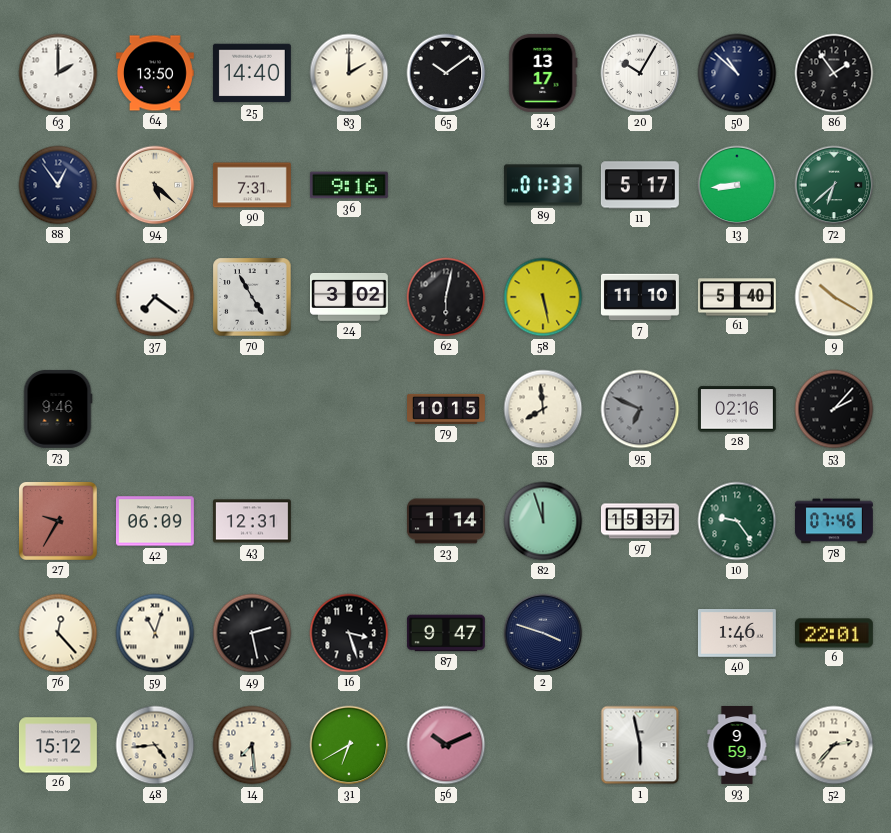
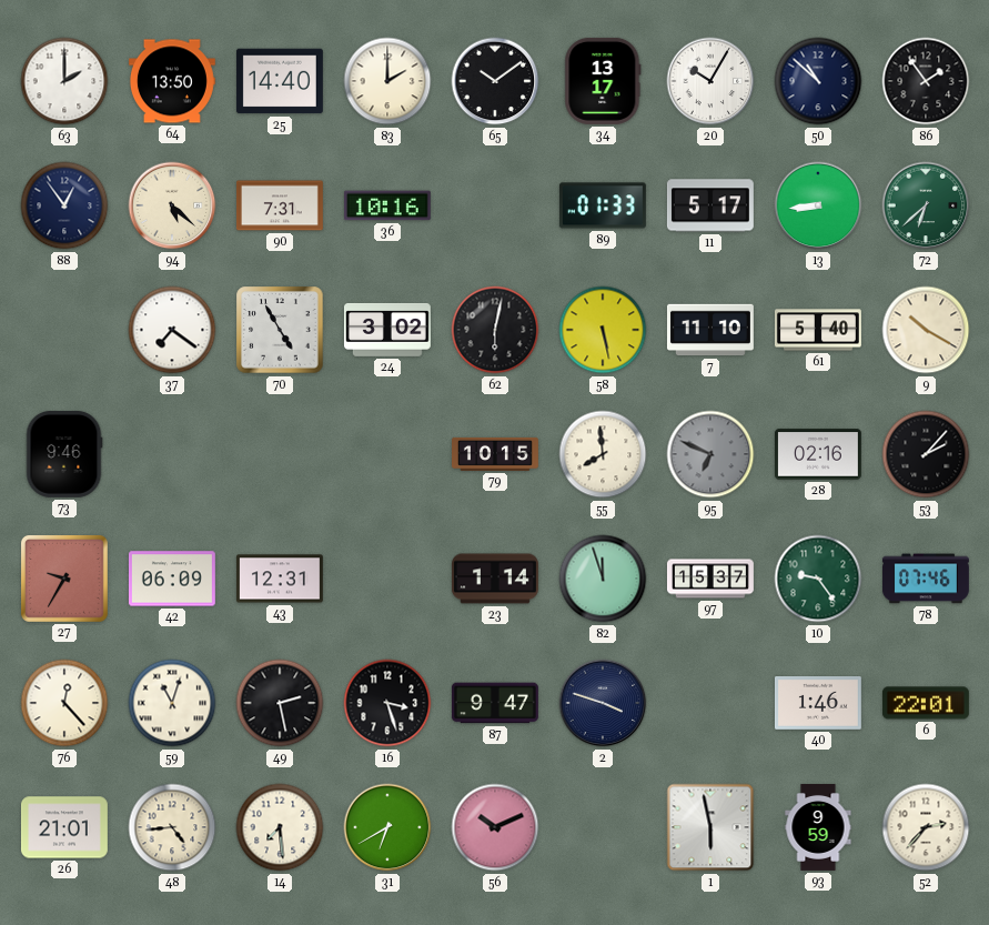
36: 9:16 -> 10:16
26: 15:12 -> 21:01
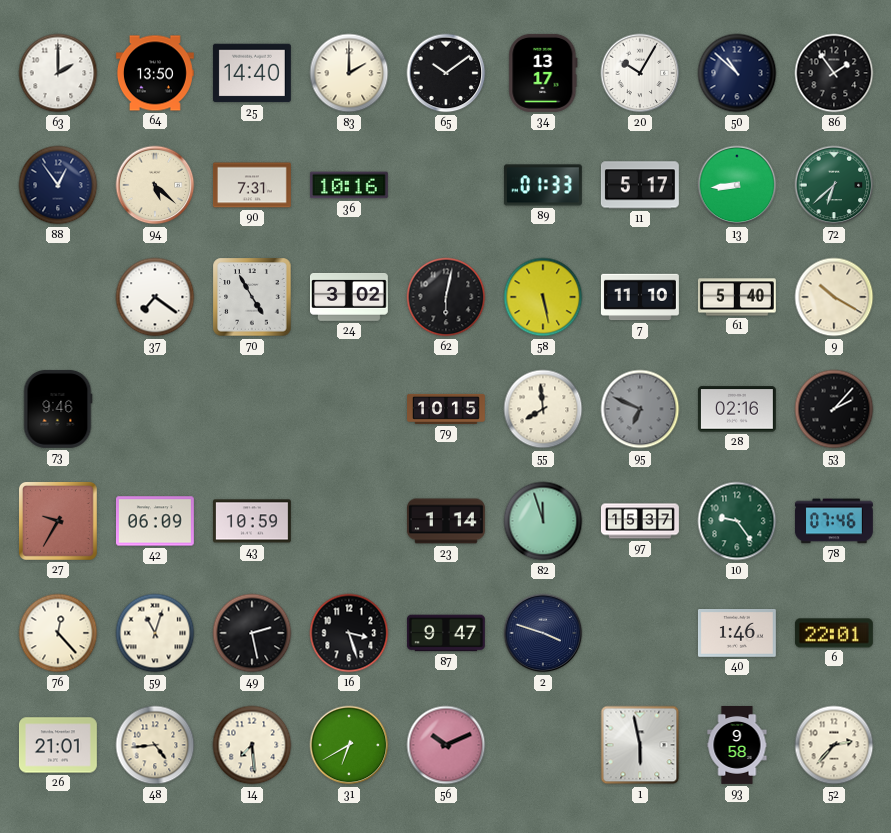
43: 12:31 -> 10:59
93: 9:59 -> 9:58
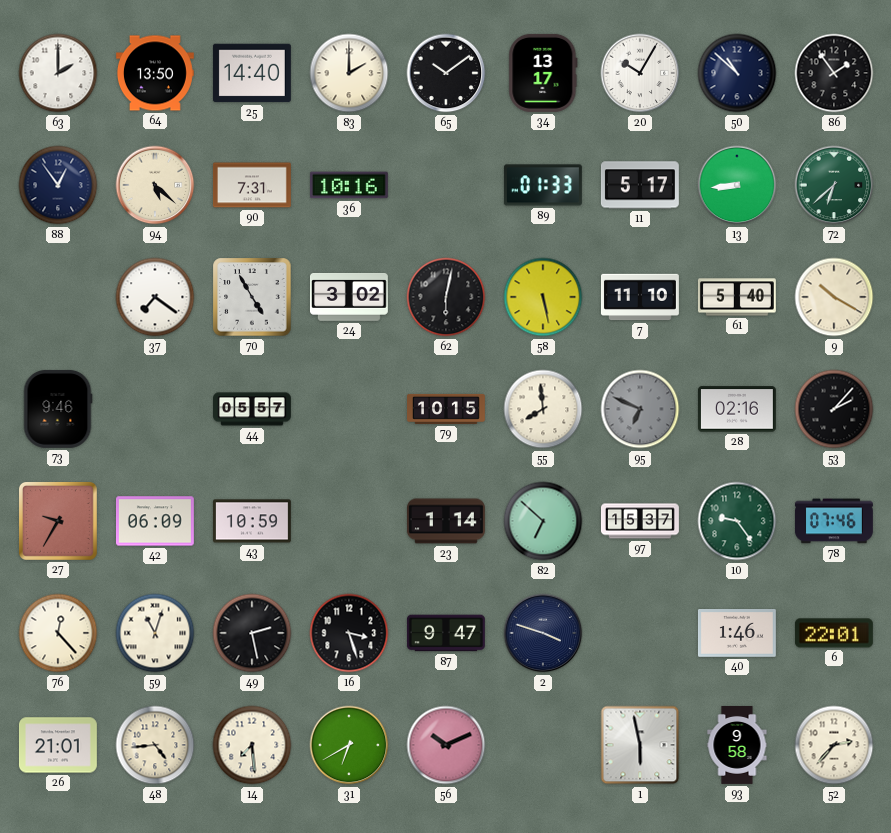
44: none -> 05:57
82: 11:57 -> 6:52
